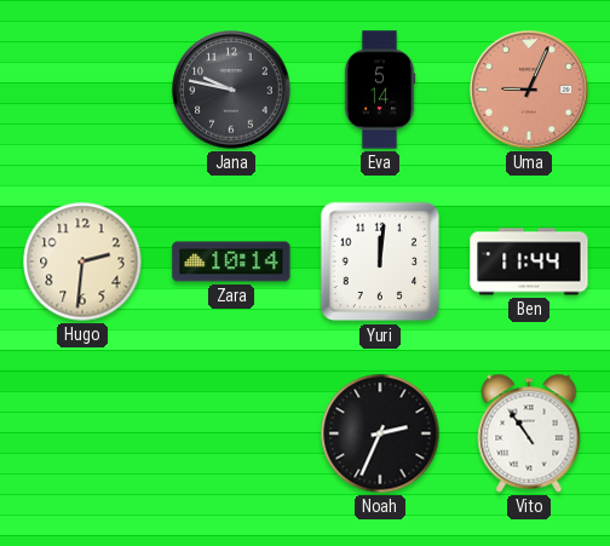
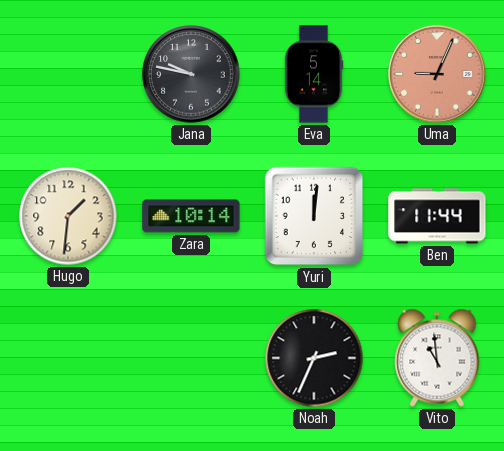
Hugo: 2:31 -> 1:31
Vito: 10:54 -> 10:59
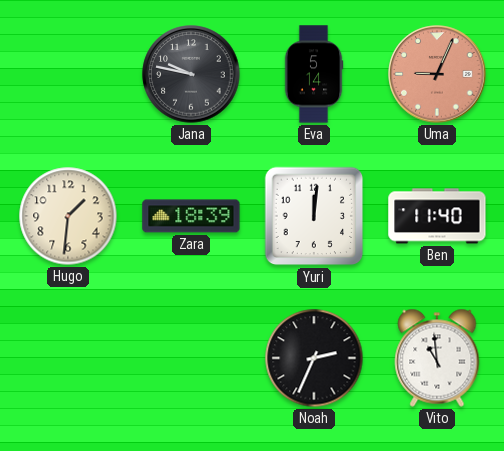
Zara: 10:14 -> 18:39
Ben: 11:44 -> 11:40
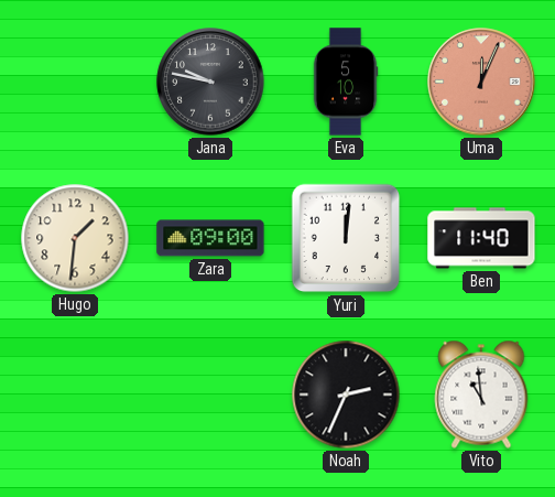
Eva: 5:14 -> 5:10
Uma: 9:04 -> 12:04
Zara: 18:39 -> 09:00
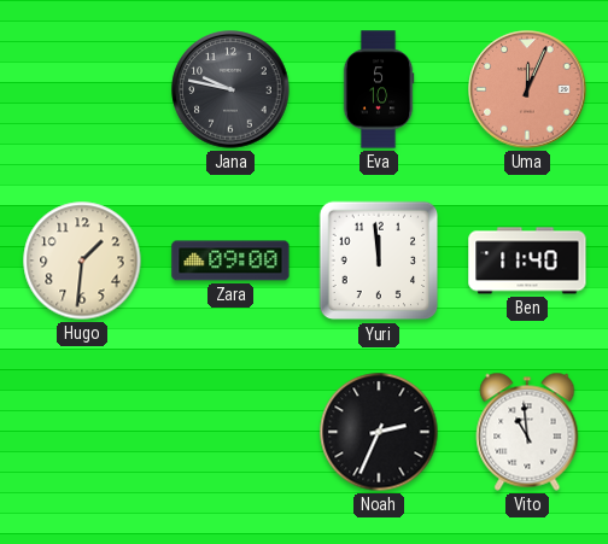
Yuri: 12:01 -> 11:59
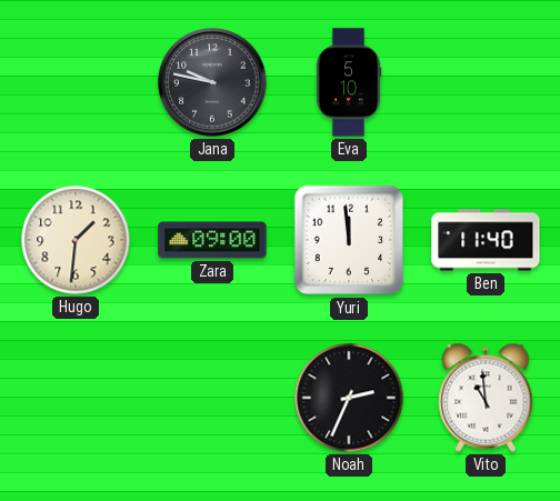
Uma: 12:04 -> none
